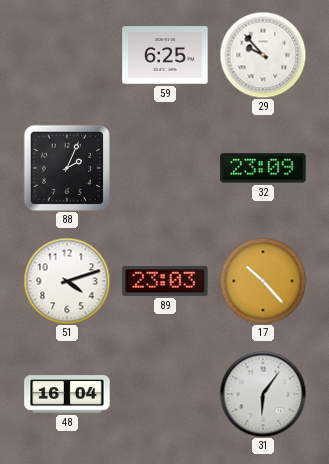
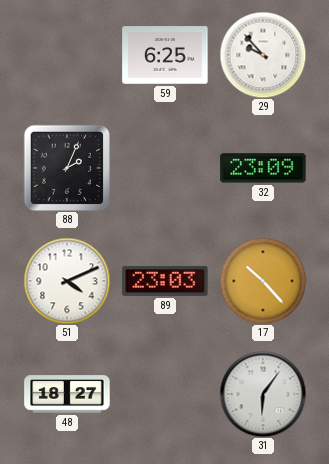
51: 4:12 -> 4:11
48: 16:04 -> 18:27
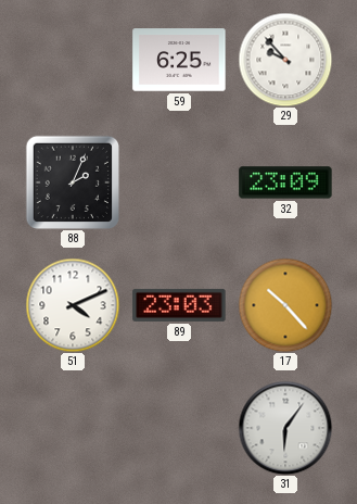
48: 18:27 -> none
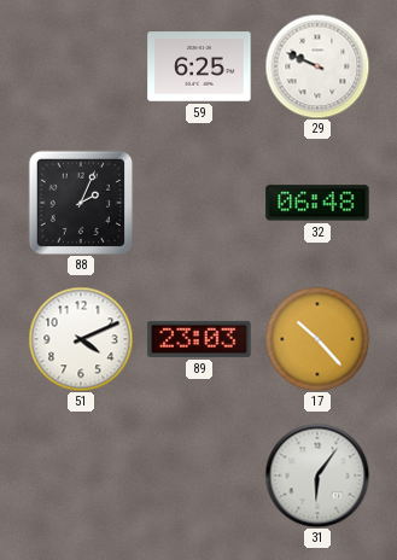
29: 9:53 -> 9:49
32: 23:09 -> 06:48
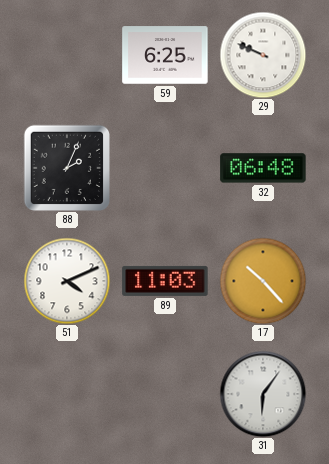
89: 23:03 -> 11:03
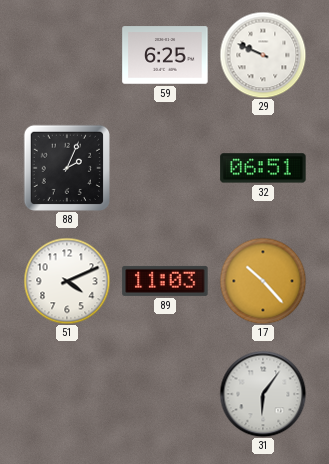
32: 06:48 -> 06:51
